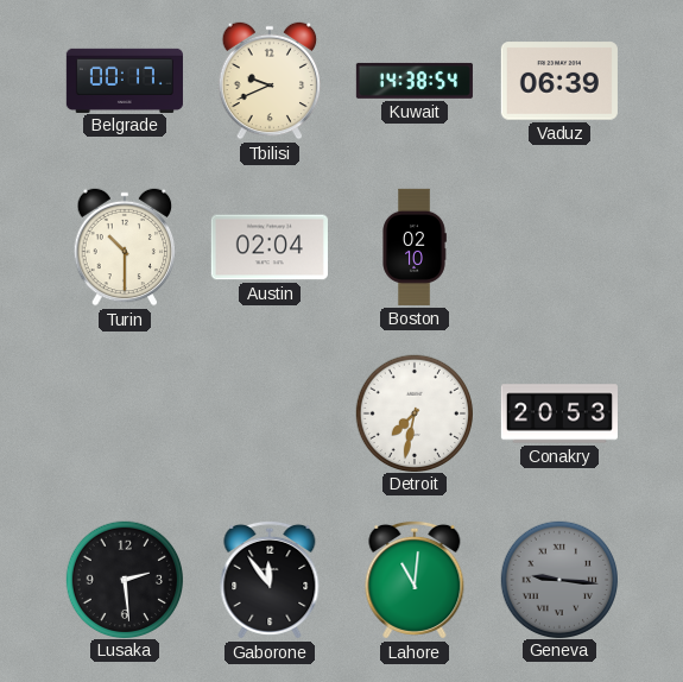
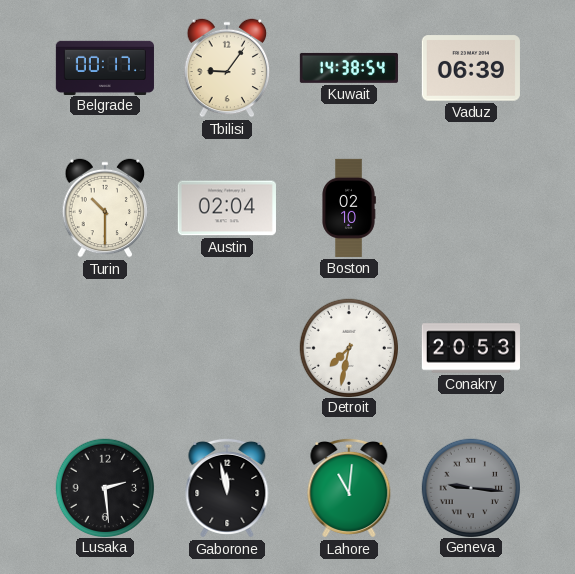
Tbilisi: 9:41 -> 9:06
Gaborone: 11:54 -> 11:58
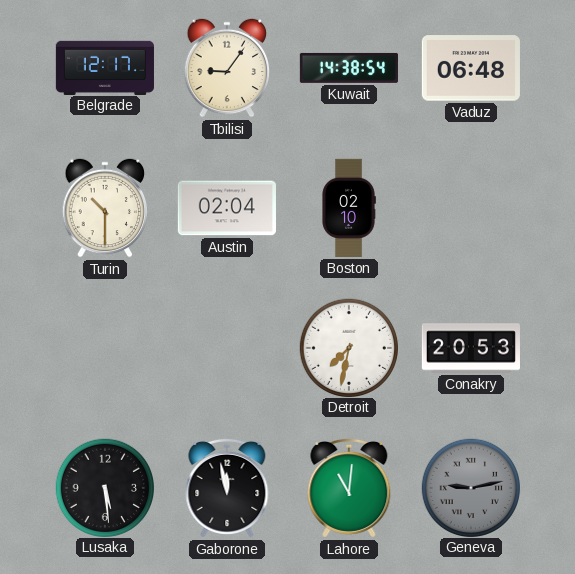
Belgrade: 00:17 -> 12:17
Vaduz: 06:39 -> 06:48
Lusaka: 2:29 -> 5:29
Geneva: 9:16 -> 9:13
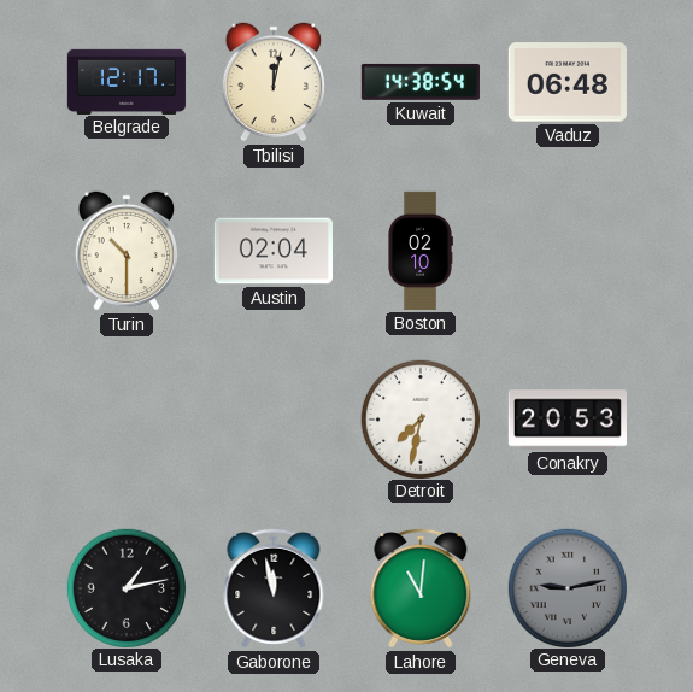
Tbilisi: 9:06 -> 12:02
Lusaka: 5:29 -> 1:13
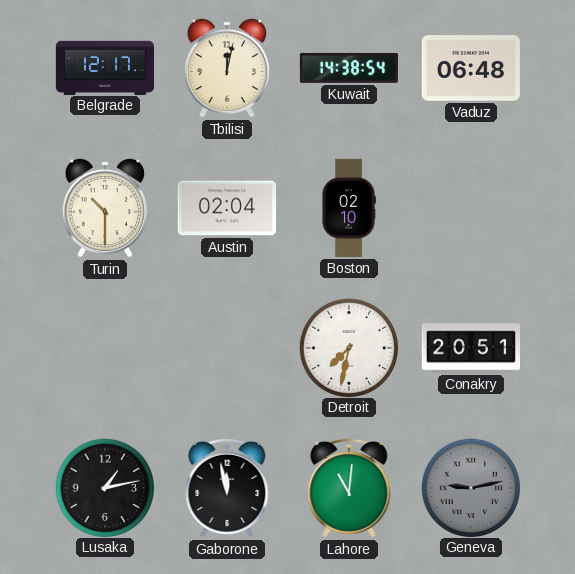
Conakry: 20:53 -> 20:51
